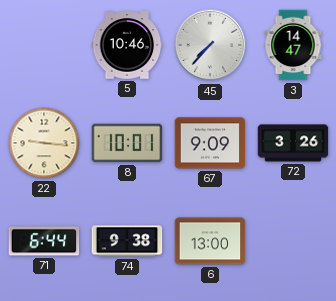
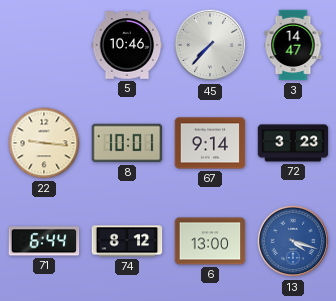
67: 9:09 -> 9:14
72: 3:26 -> 3:23
74: 9:38 -> 8:12
13: none -> 4:18
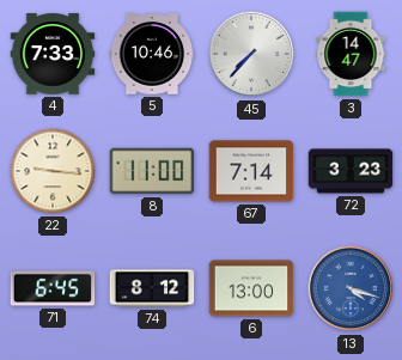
4: none -> 7:33
8: 10:01 -> 11:00
67: 9:14 -> 7:14
71: 6:44 -> 6:45
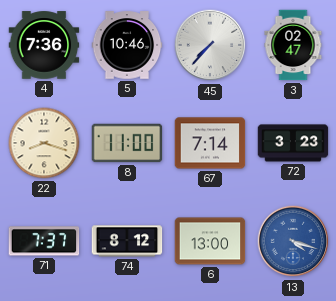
4: 7:33 -> 7:36
3: 14:47 -> 02:47
22: 9:16 -> 8:18
71: 6:45 -> 7:37
